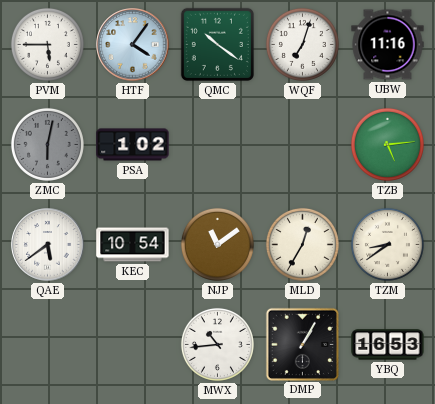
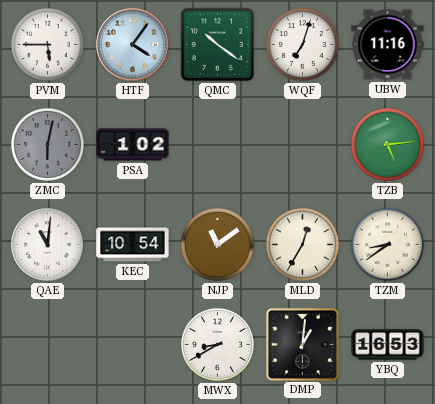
QAE: 5:39 -> 11:01
MWX: 10:44 -> 8:40
DMP: 1:05 -> 1:01
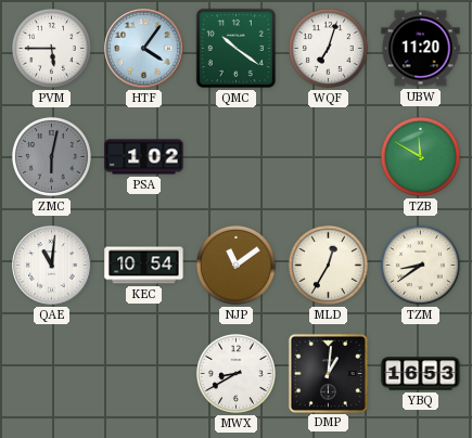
UBW: 11:16 -> 11:20
TZB: 5:14 -> 11:50
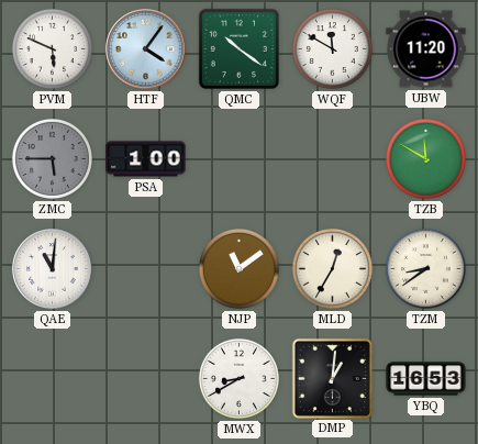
PVM: 5:45 -> 5:49
WQF: 7:03 -> 11:50
ZMC: 6:02 -> 5:45
PSA: 1:02 -> 1:00
KEC: 10:54 -> none
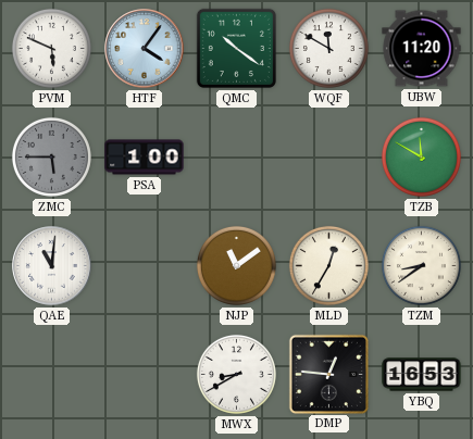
DMP: 1:01 -> 12:46
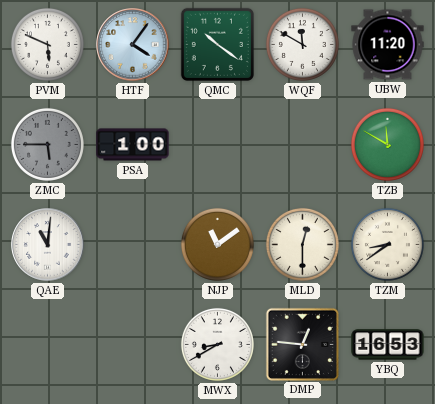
MLD: 12:35 -> 12:30
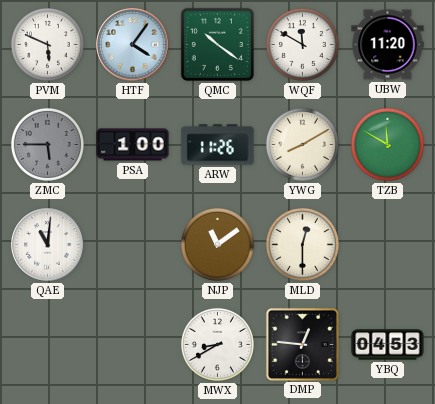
ARW: none -> 11:26
YWG: none -> 8:10
TZM: 8:39 -> none
YBQ: 16:53 -> 04:53
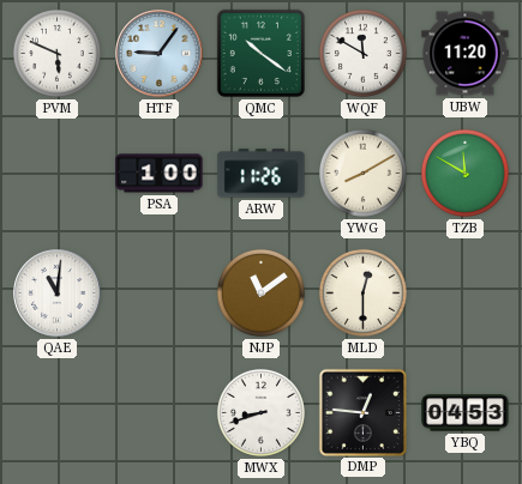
HTF: 4:06 -> 9:06
ZMC: 5:45 -> none
MWX: 8:40 -> 8:42
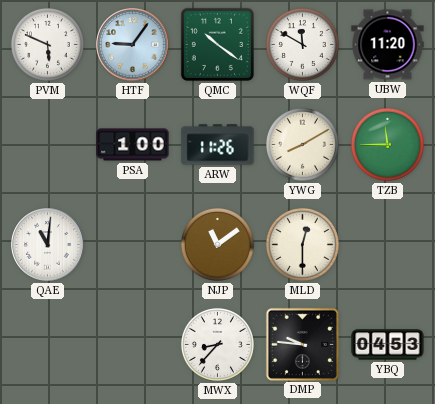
TZB: 11:50 -> 11:45
MWX: 8:42 -> 8:37
DMP: 12:46 -> 9:46
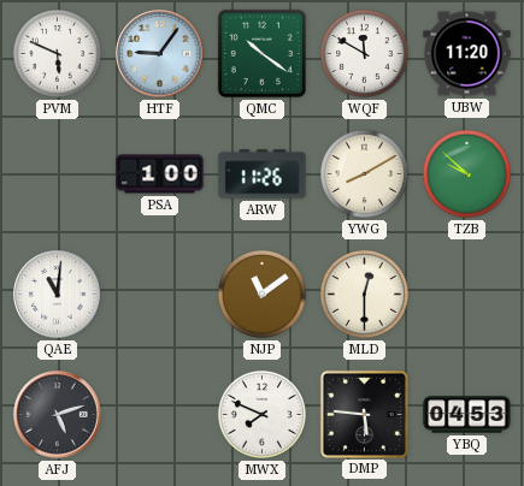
TZB: 11:45 -> 9:52
AFJ: none -> 5:12
MWX: 8:37 -> 7:49
DMP: 9:46 -> 5:46
